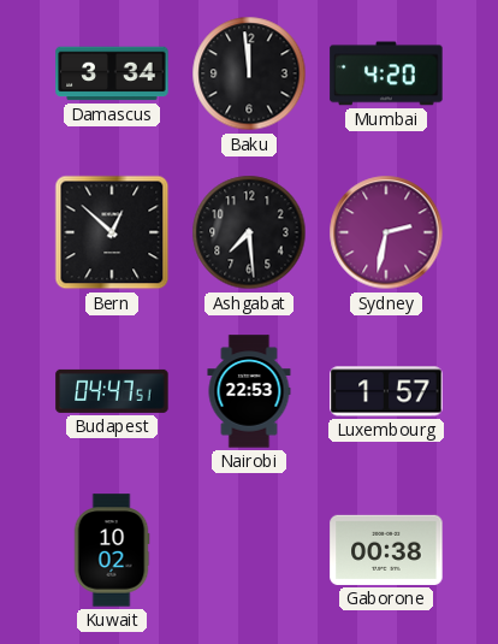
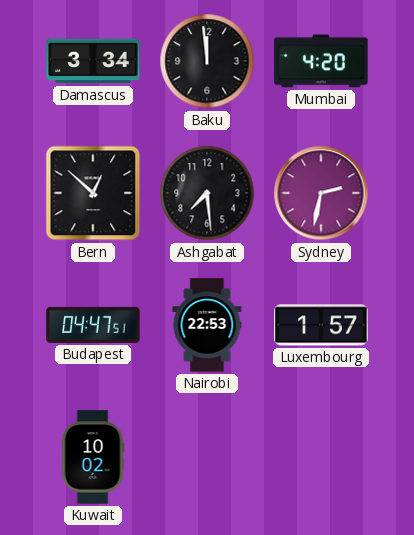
Gaborone: 00:38 -> none
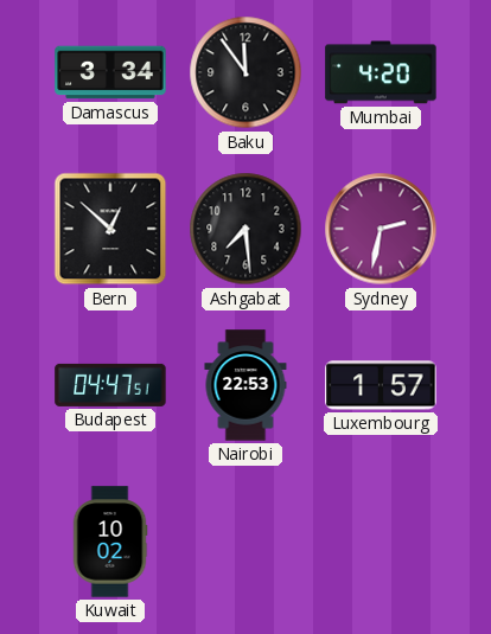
Baku: 11:59 -> 11:54
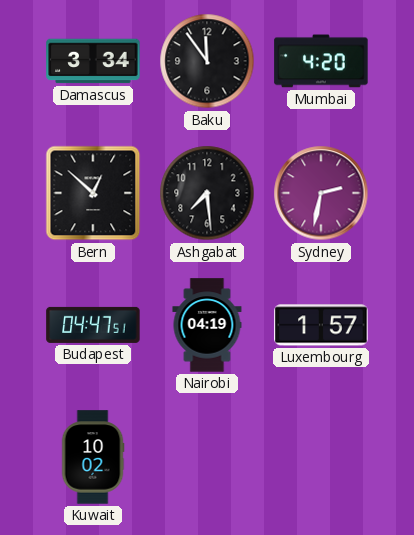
Nairobi: 22:53 -> 04:19
